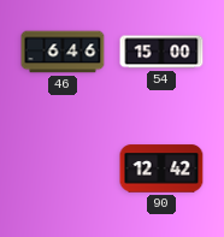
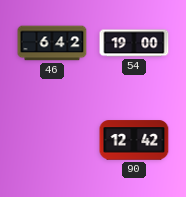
46: 6:46 -> 6:42
54: 15:00 -> 19:00
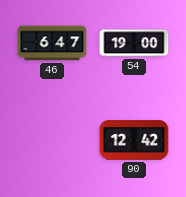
46: 6:42 -> 6:47
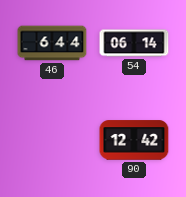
46: 6:47 -> 6:44
54: 19:00 -> 06:14
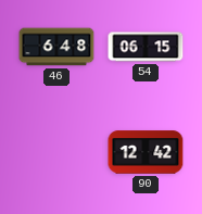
46: 6:44 -> 6:48
54: 06:14 -> 06:15
